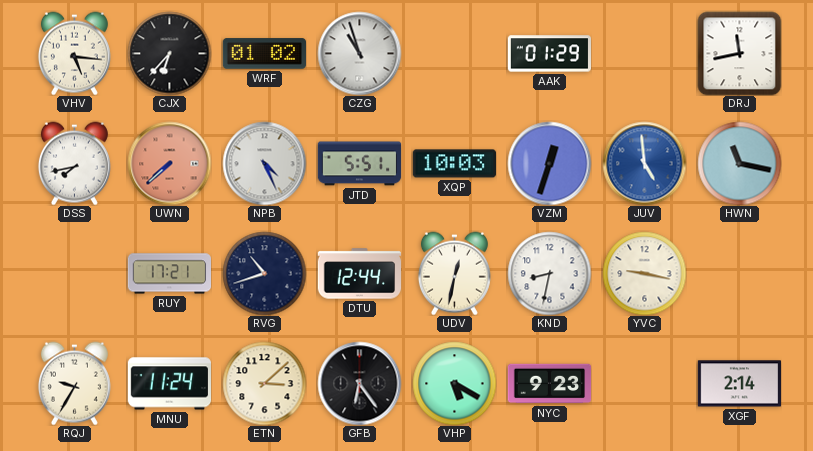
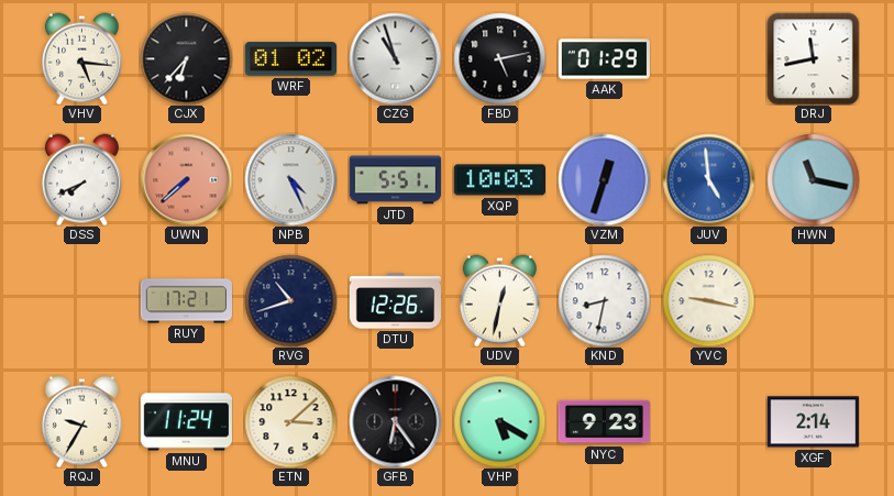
FBD: none -> 5:13
DSS: 7:43 -> 7:41
DTU: 12:44 -> 12:26
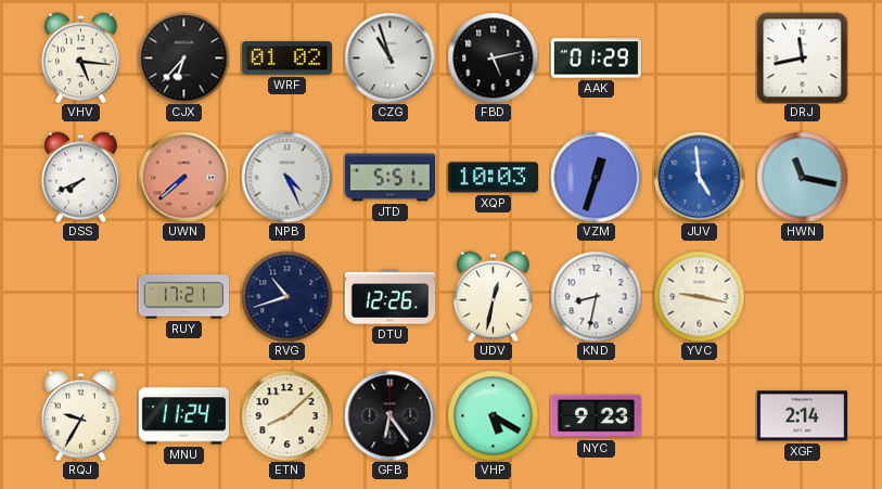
ETN: 3:08 -> 8:08
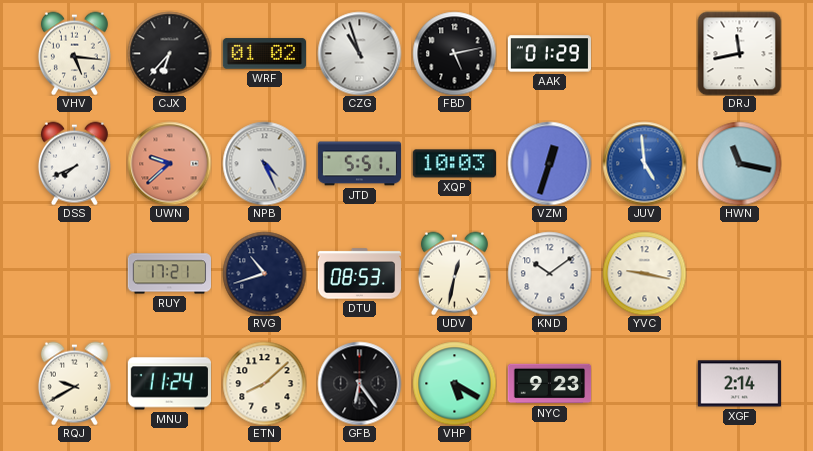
UWN: 7:38 -> 9:38
DTU: 12:26 -> 08:53
KND: 8:32 -> 10:09
RQJ: 9:35 -> 9:40
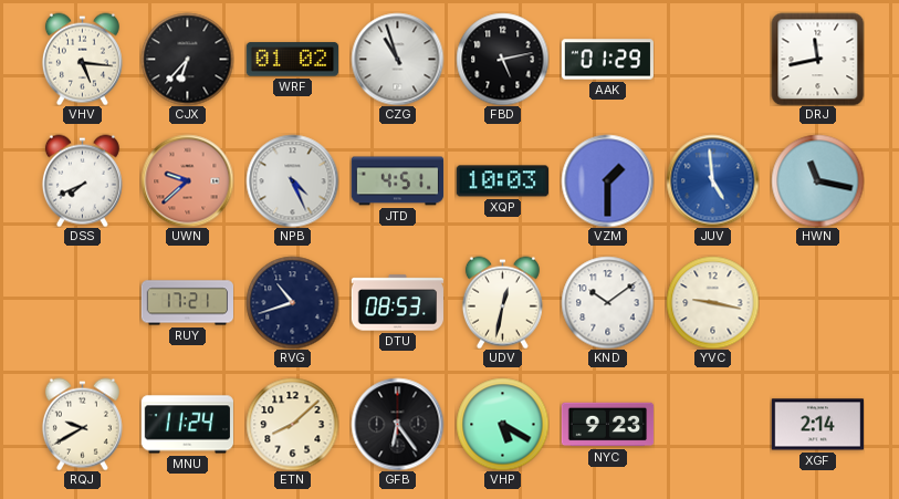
JTD: 5:51 -> 4:51
VZM: 12:33 -> 1:30
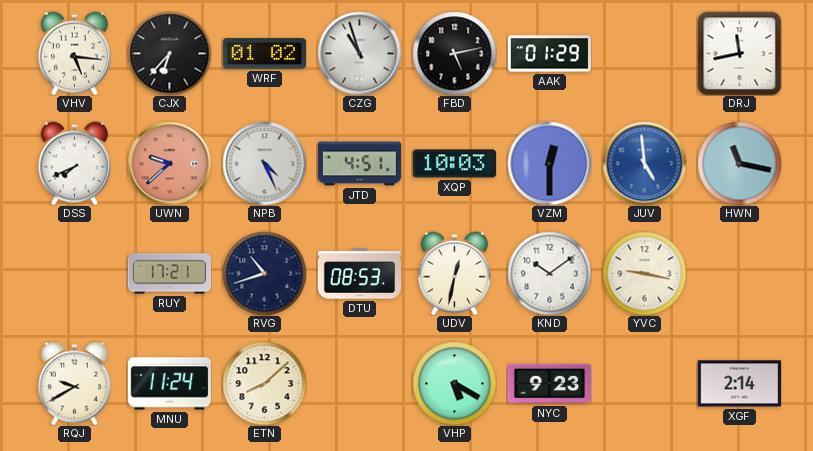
VZM: 1:30 -> 12:30
GFB: 6:24 -> none
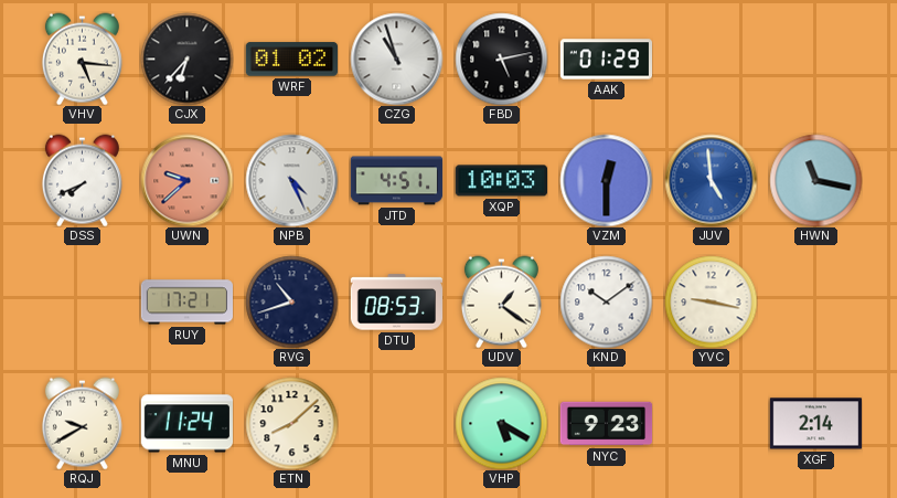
DRJ: 11:43 -> none
UDV: 12:32 -> 1:21
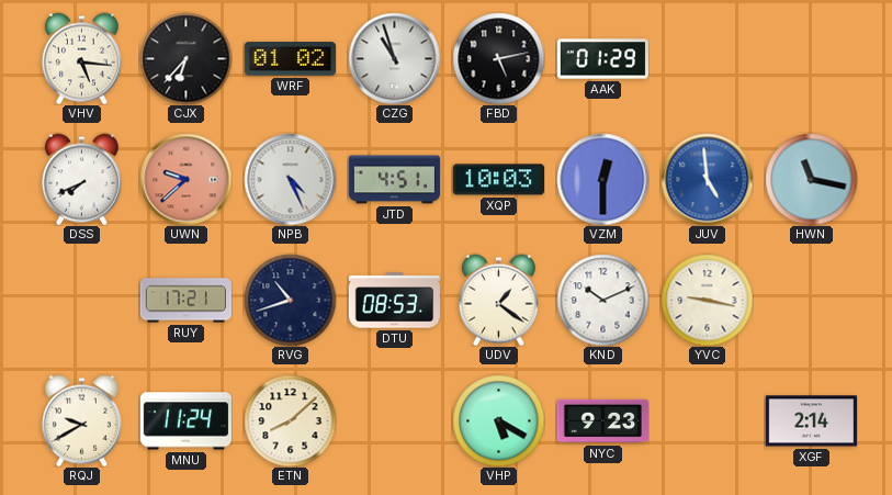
KND: 10:09 -> 10:11
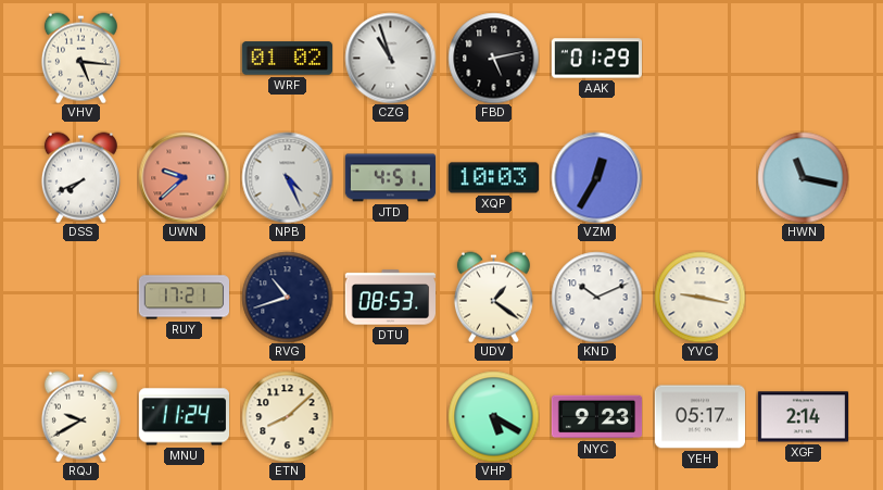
CJX: 6:37 -> none
VZM: 12:30 -> 12:35
JUV: 4:59 -> none
YEH: none -> 05:17
